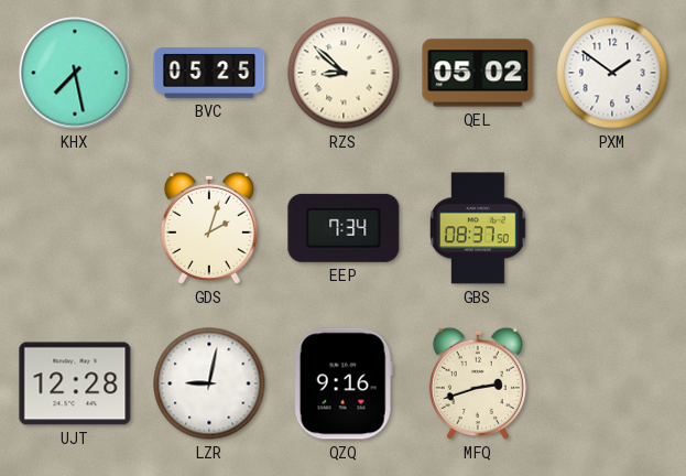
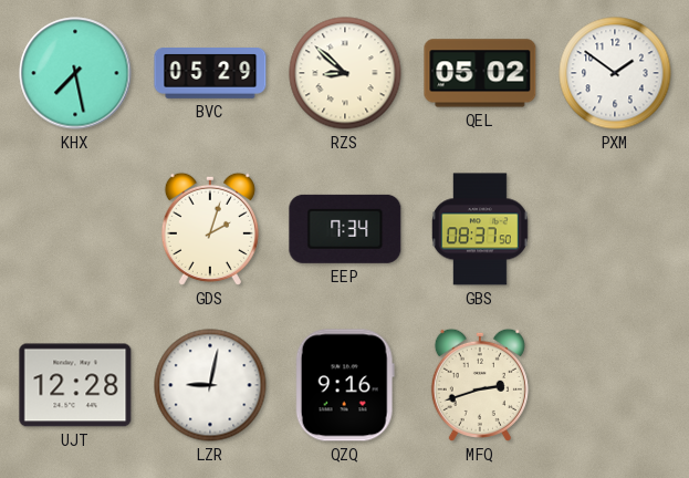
BVC: 05:25 -> 05:29
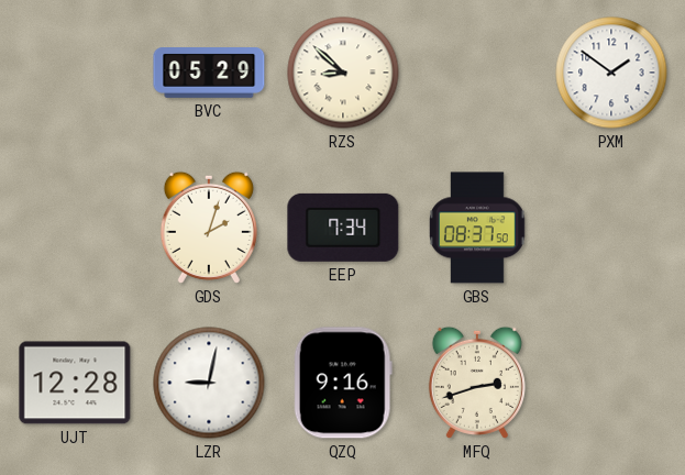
KHX: 7:28 -> none
QEL: 05:02 -> none
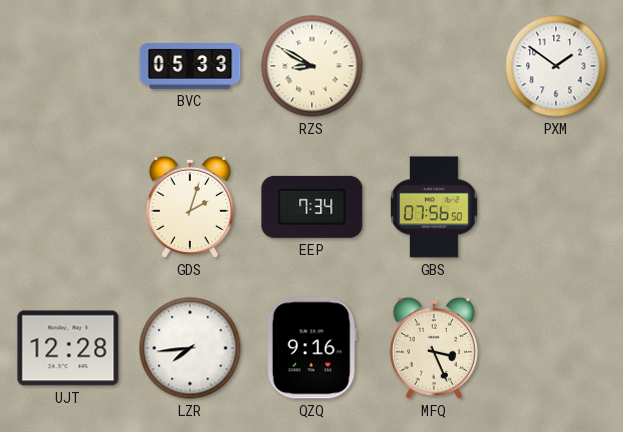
BVC: 05:29 -> 05:33
RZS: 8:52 -> 8:50
GBS: 08:37 -> 07:56
LZR: 9:02 -> 7:44
MFQ: 2:42 -> 3:26
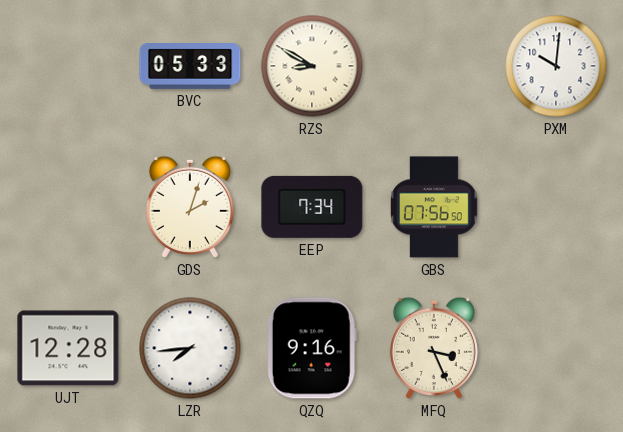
PXM: 1:51 -> 10:01
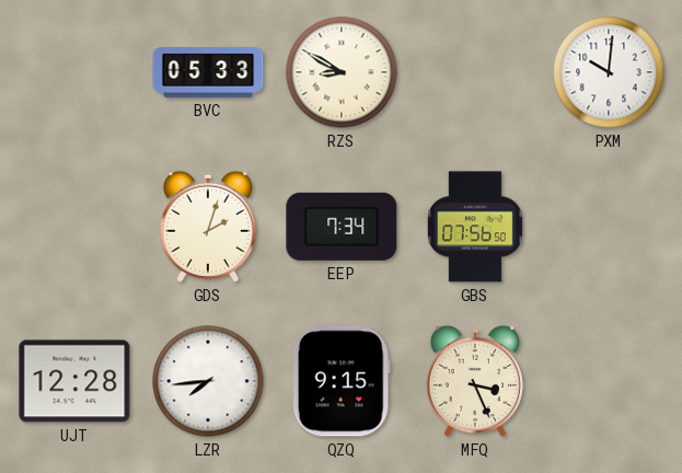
QZQ: 9:16 -> 9:15
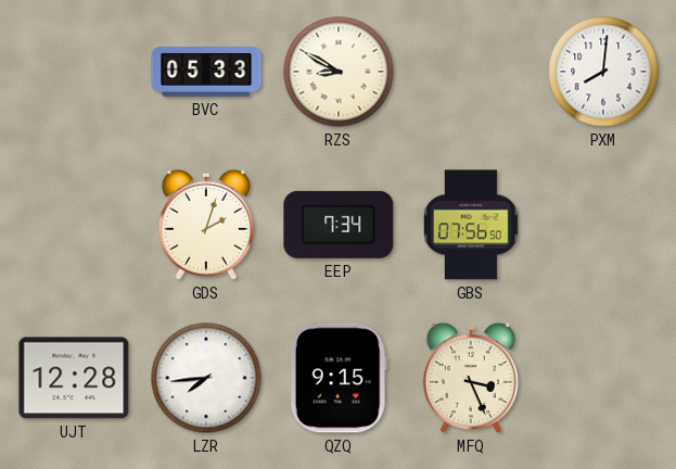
PXM: 10:01 -> 8:01
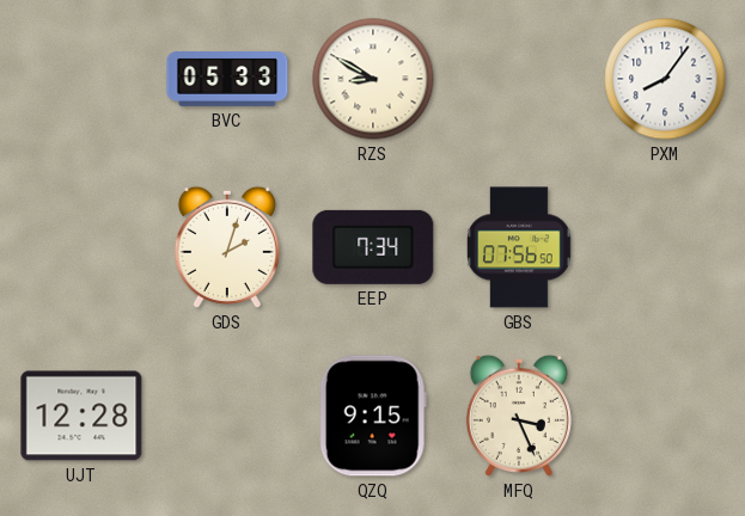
PXM: 8:01 -> 8:06
LZR: 7:44 -> none
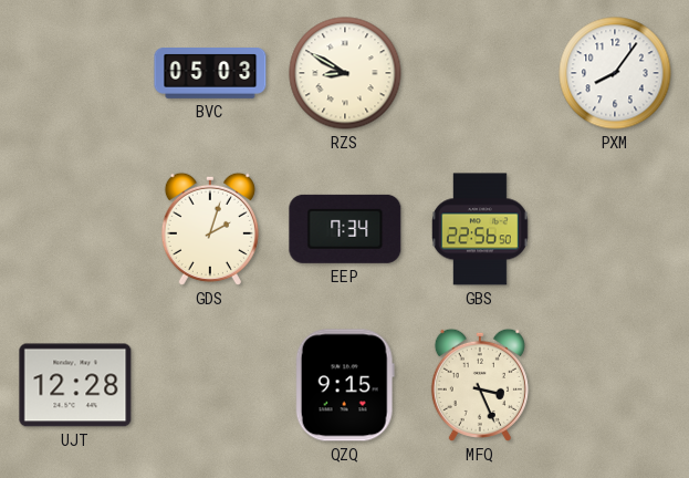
BVC: 05:33 -> 05:03
GBS: 07:56 -> 22:56
